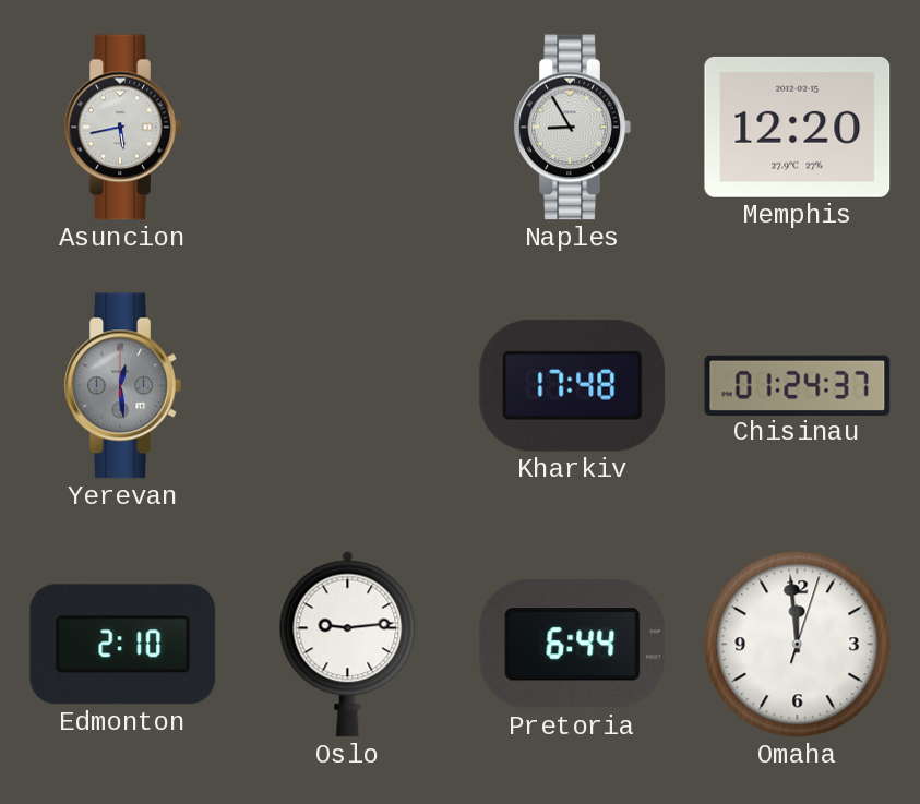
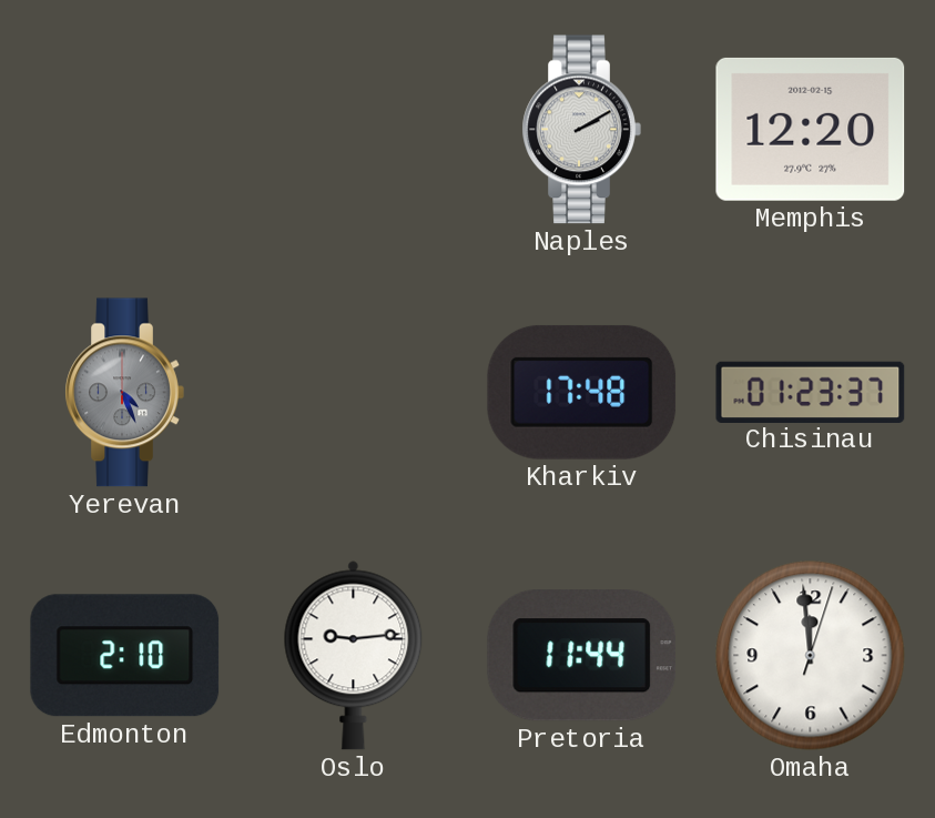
Asuncion: 5:43 -> none
Naples: 8:55 -> 2:10
Yerevan: 12:29 -> 4:26
Chisinau: 01:24 -> 01:23
Pretoria: 6:44 -> 11:44
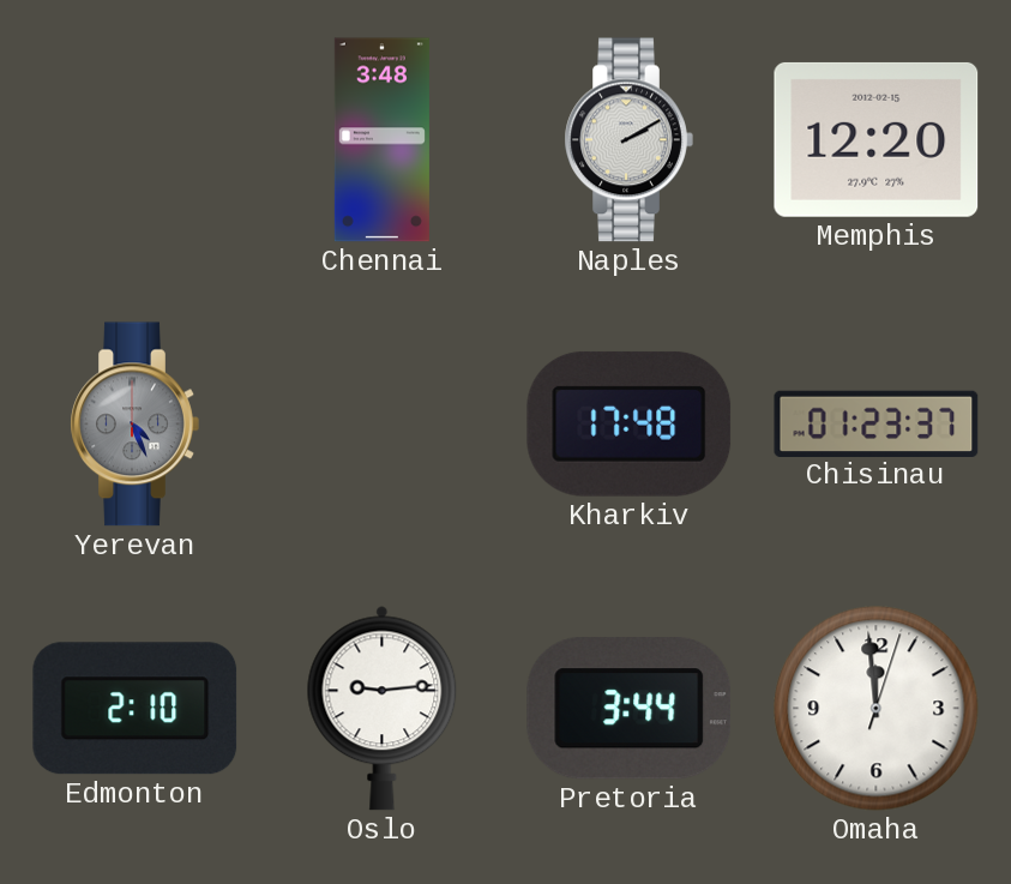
Chennai: none -> 3:48
Pretoria: 11:44 -> 3:44
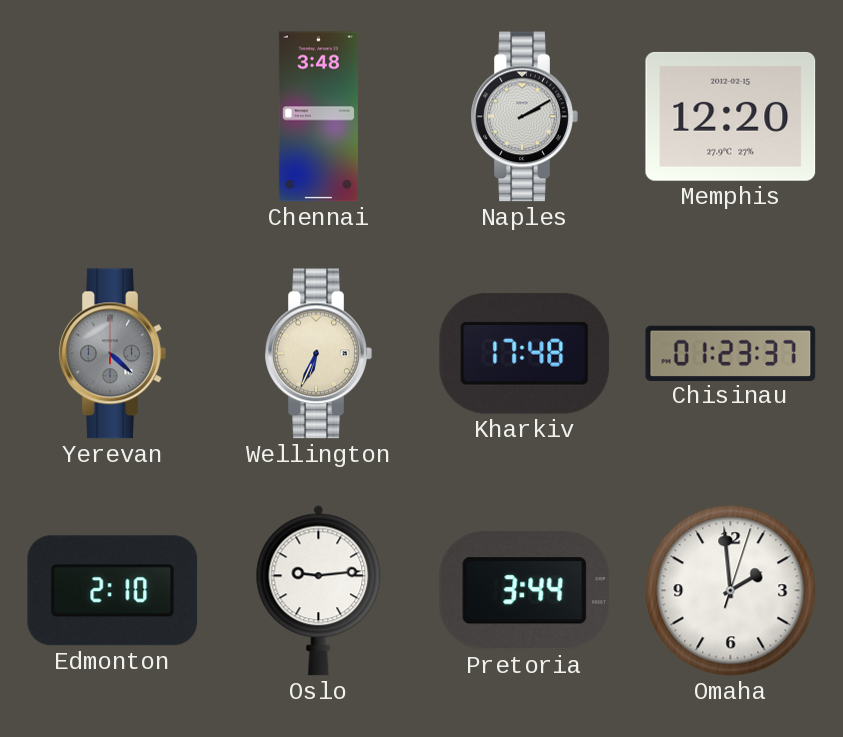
Yerevan: 4:26 -> 4:22
Wellington: none -> 6:34
Omaha: 11:59 -> 1:59
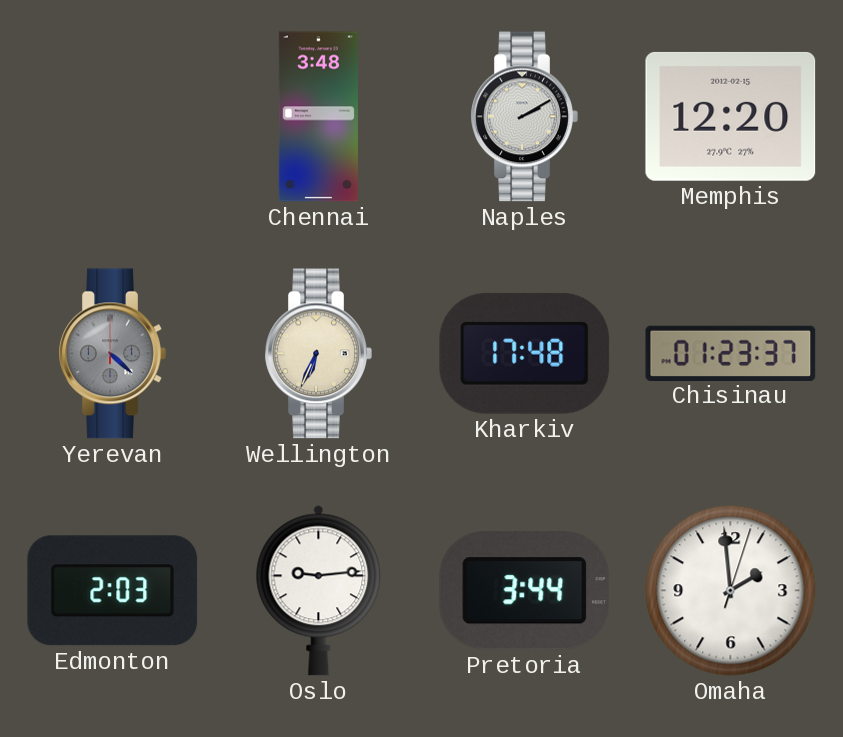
Edmonton: 2:10 -> 2:03
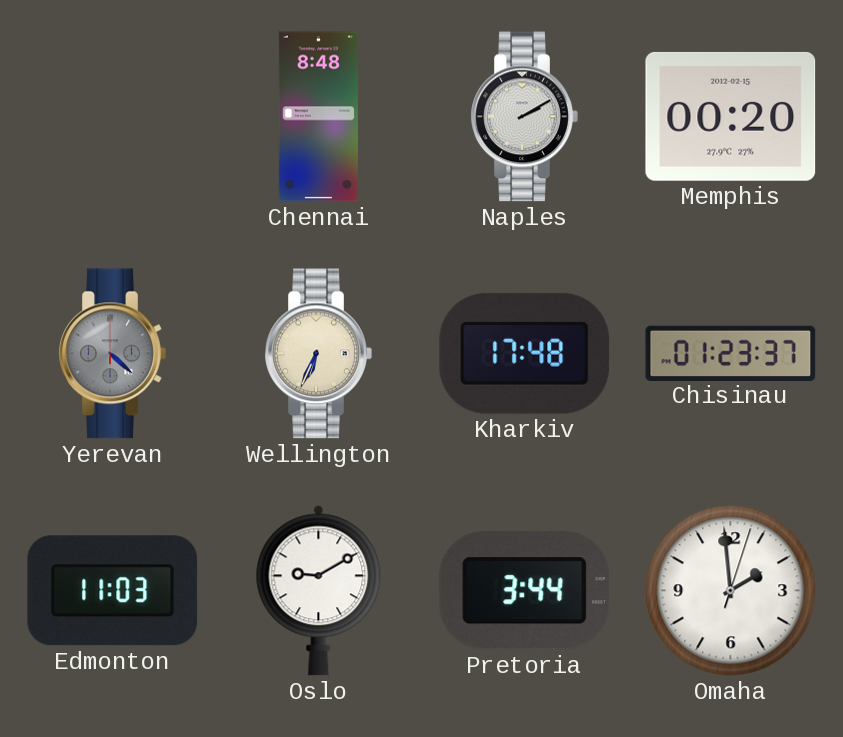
Chennai: 3:48 -> 8:48
Memphis: 12:20 -> 00:20
Edmonton: 2:03 -> 11:03
Oslo: 9:14 -> 9:10
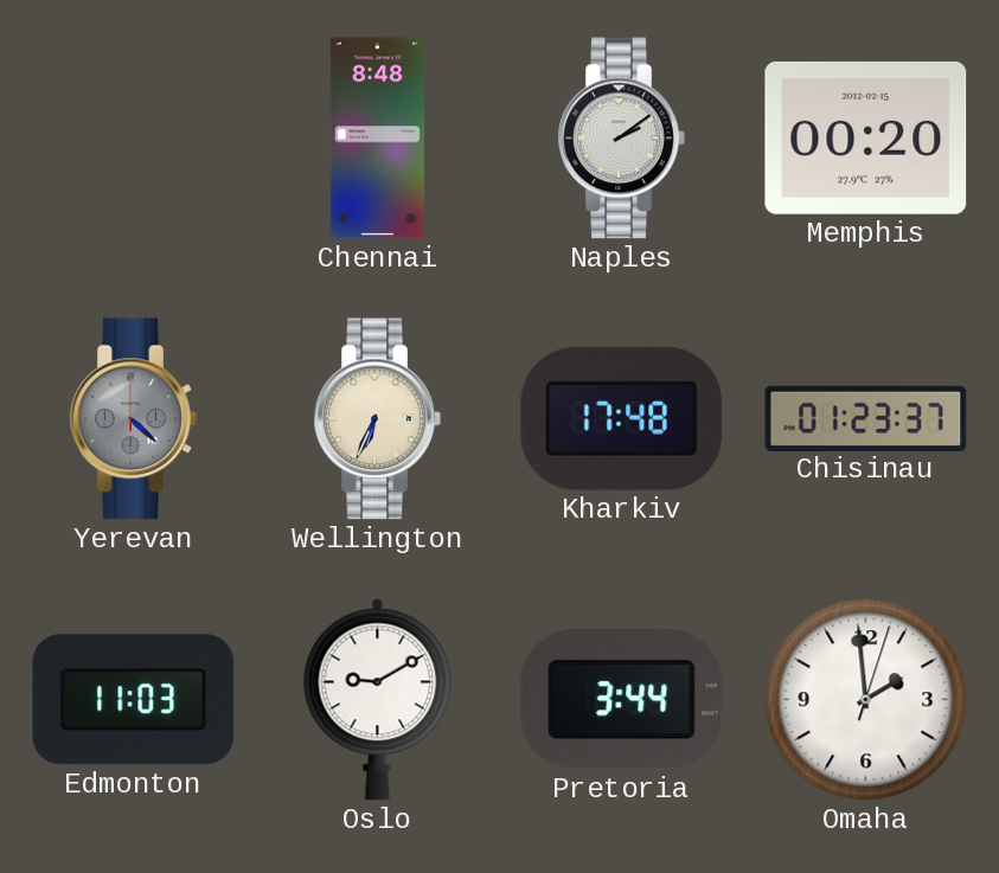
Naples: 2:10 -> 2:09
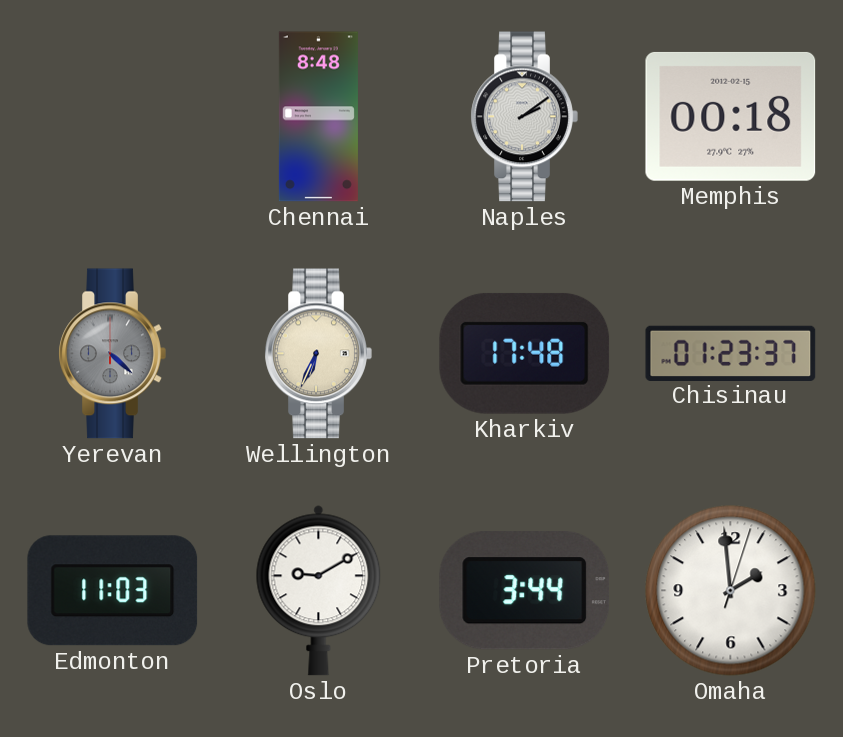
Memphis: 00:20 -> 00:18
